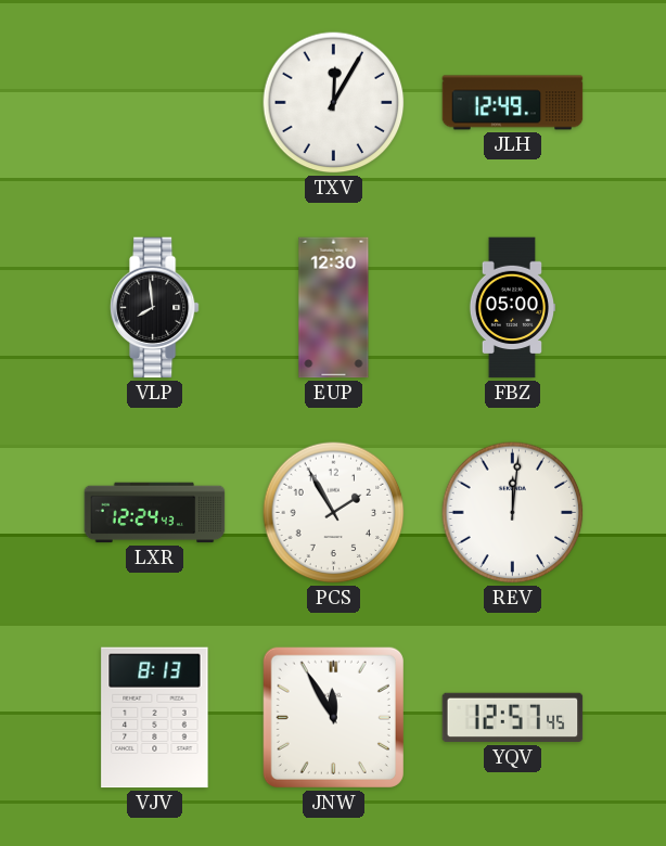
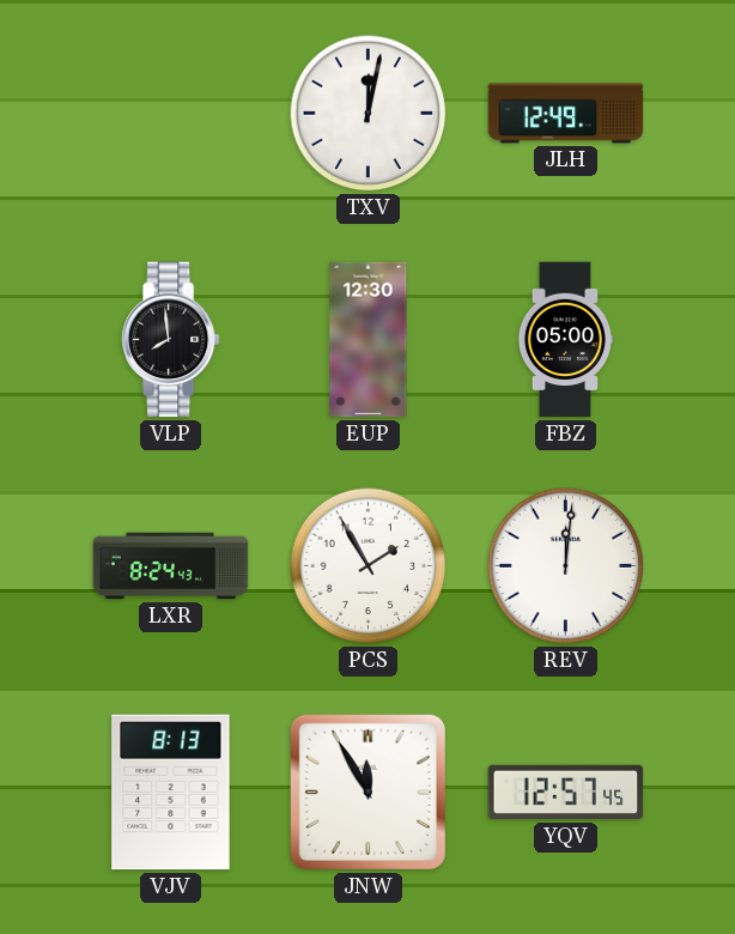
TXV: 12:05 -> 12:02
LXR: 12:24 -> 8:24
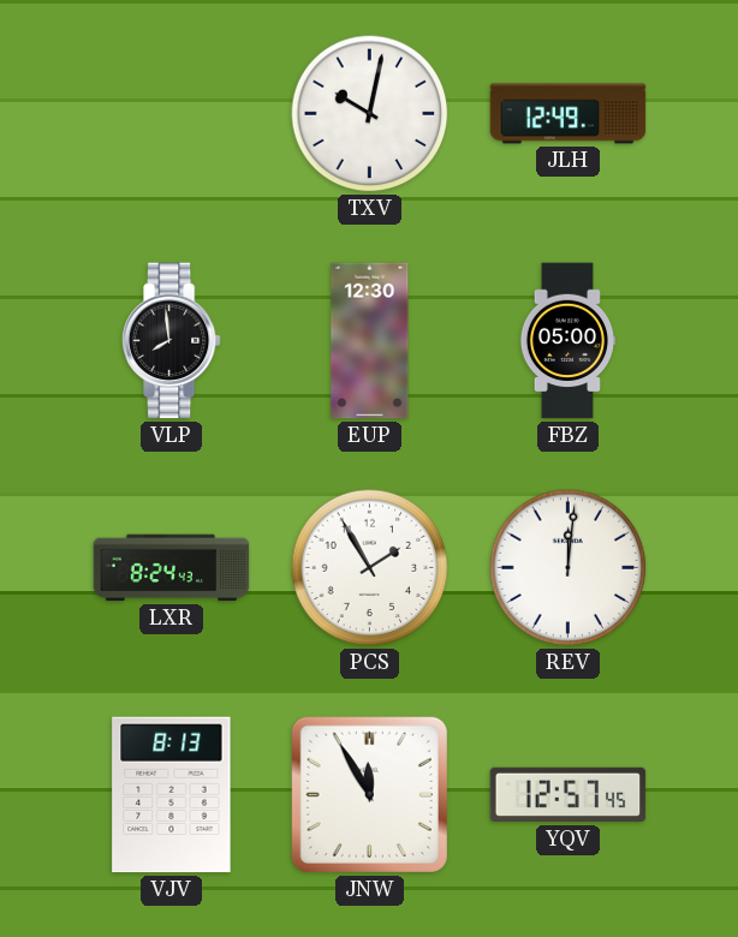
TXV: 12:02 -> 10:02
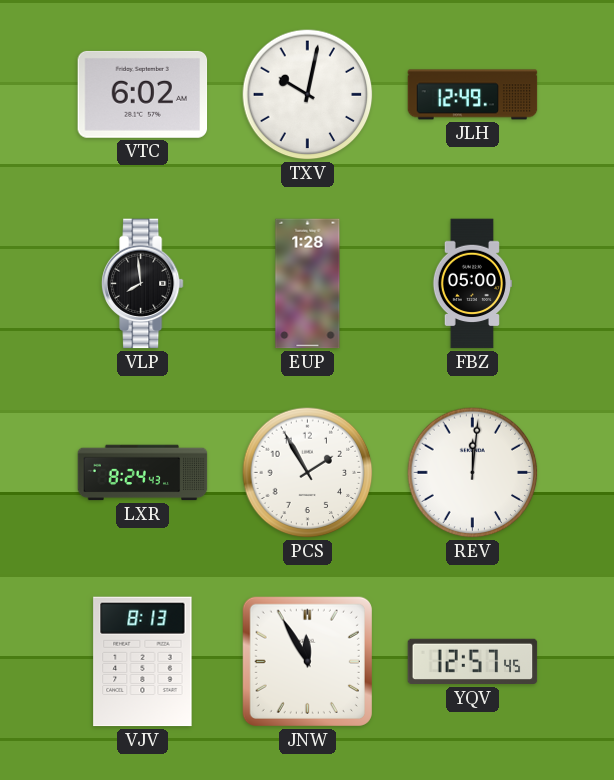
VTC: none -> 6:02
EUP: 12:30 -> 1:28
